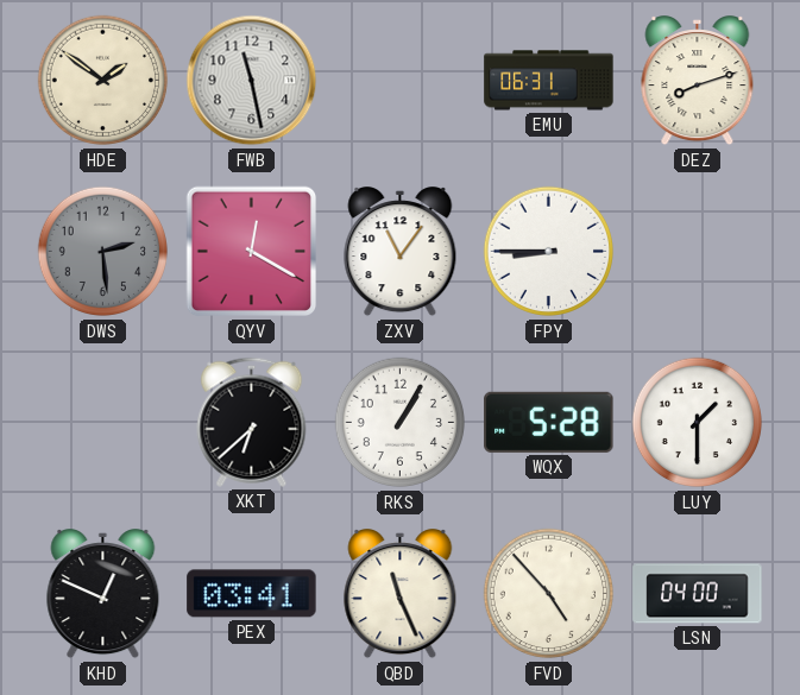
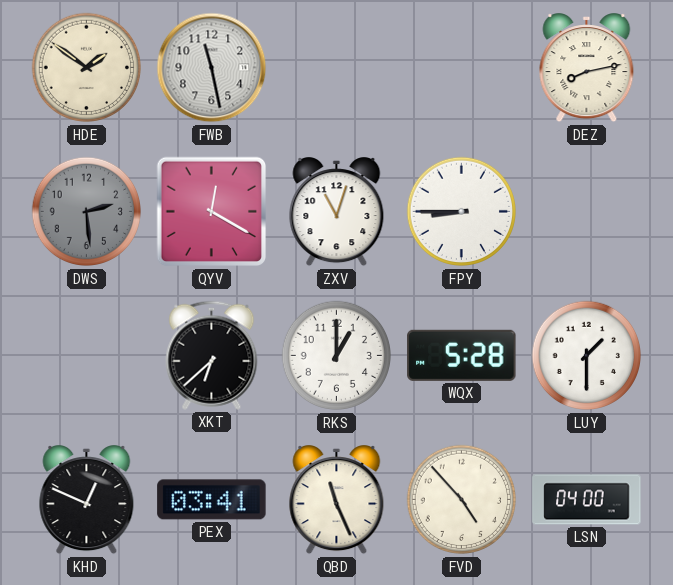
EMU: 06:31 -> none
DEZ: 8:12 -> 8:13
ZXV: 11:06 -> 11:03
RKS: 1:05 -> 1:00
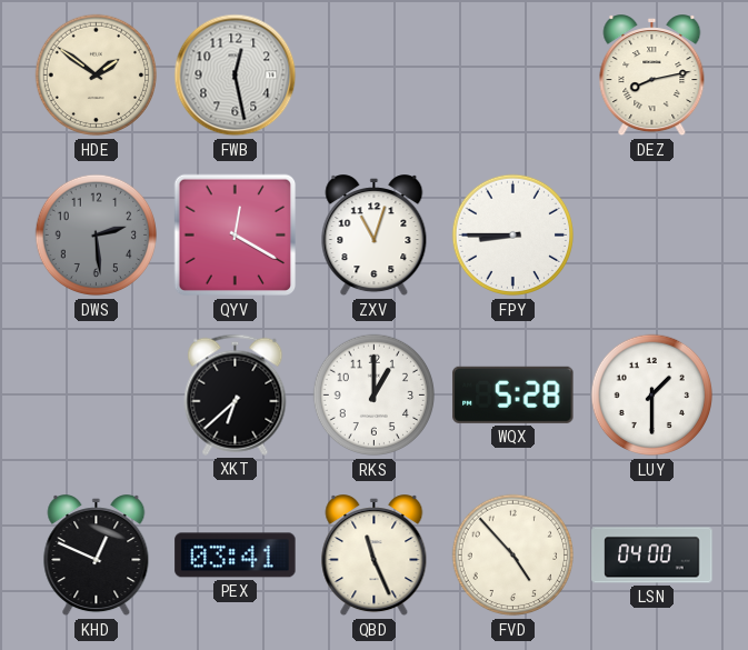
FWB: 11:28 -> 12:28
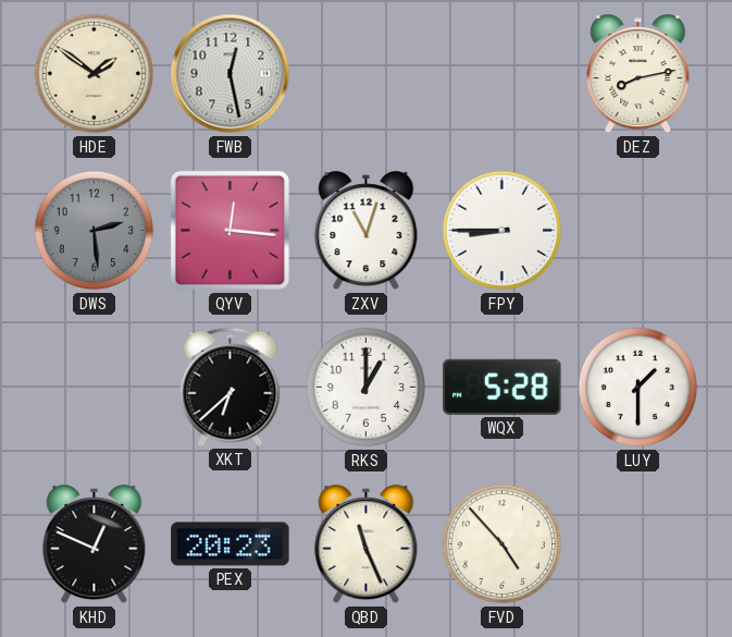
QYV: 12:20 -> 12:16
PEX: 03:41 -> 20:23
LSN: 04:00 -> none
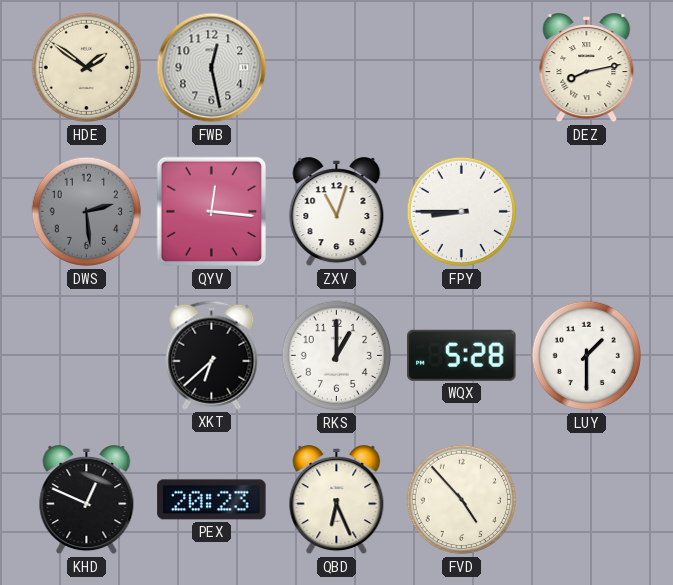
QBD: 11:26 -> 6:26
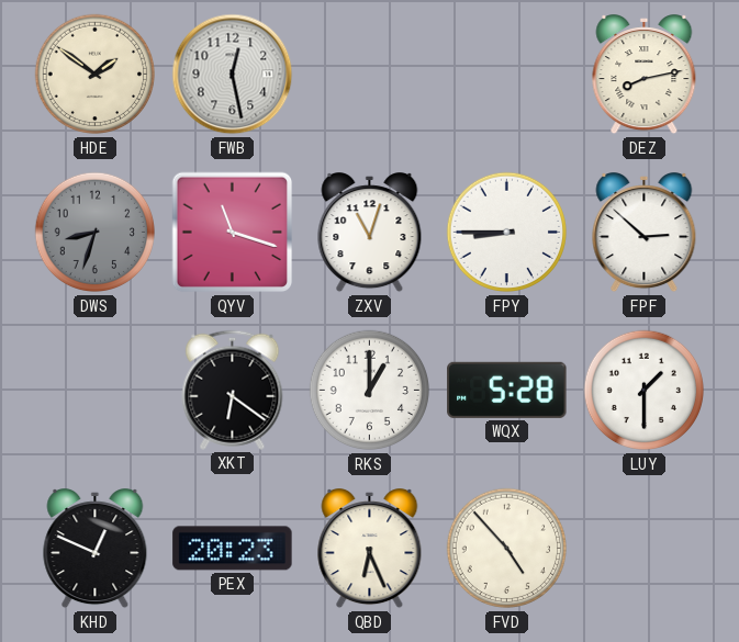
DWS: 2:29 -> 8:33
QYV: 12:16 -> 11:18
FPF: none -> 2:52
XKT: 6:38 -> 6:21
